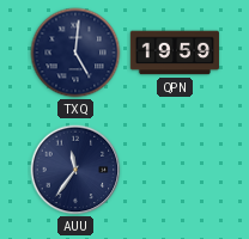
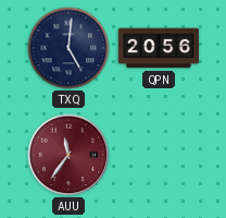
QPN: 19:59 -> 20:56
AUU dial: navy -> burgundy
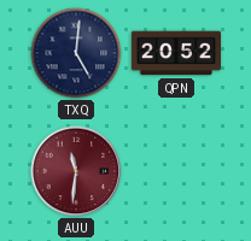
QPN: 20:56 -> 20:52
AUU: 11:36 -> 11:31
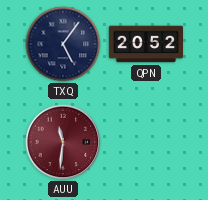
TXQ: 5:01 -> 5:06
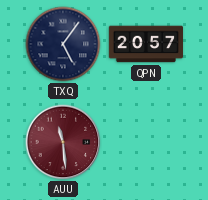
QPN: 20:52 -> 20:57
AUU: 11:31 -> 11:29
